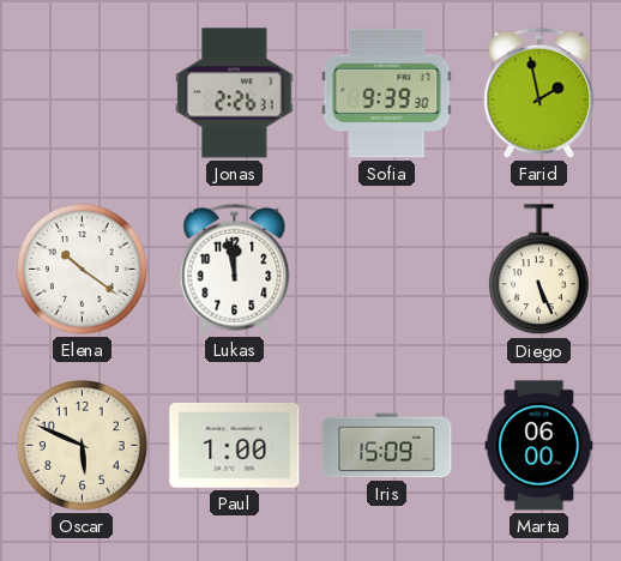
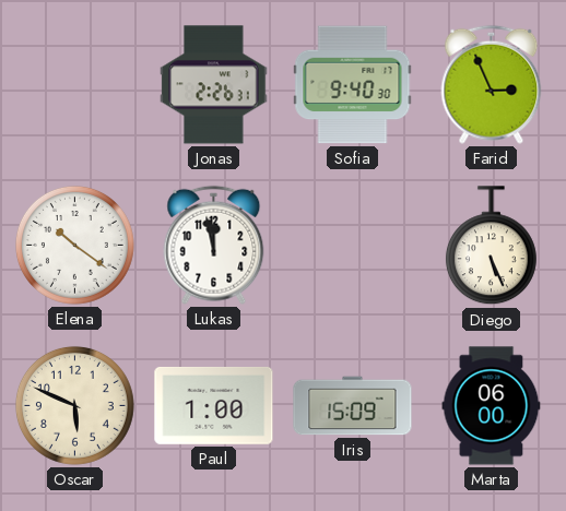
Sofia: 9:39 -> 9:40
Farid: 1:58 -> 2:56
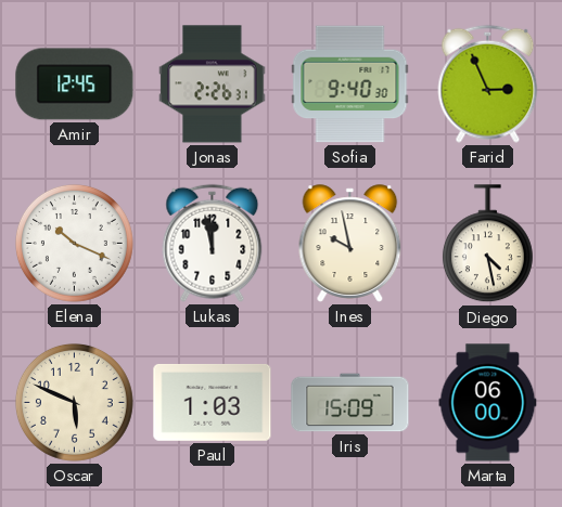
Amir: none -> 12:45
Elena: 10:21 -> 10:19
Ines: none -> 9:58
Diego: 5:26 -> 4:28
Paul: 1:00 -> 1:03
